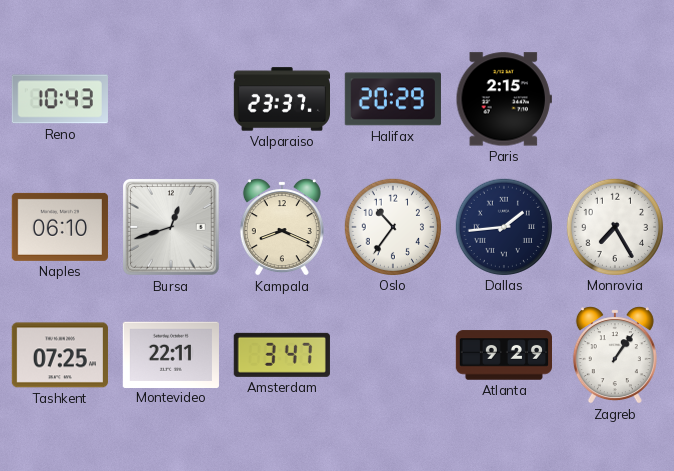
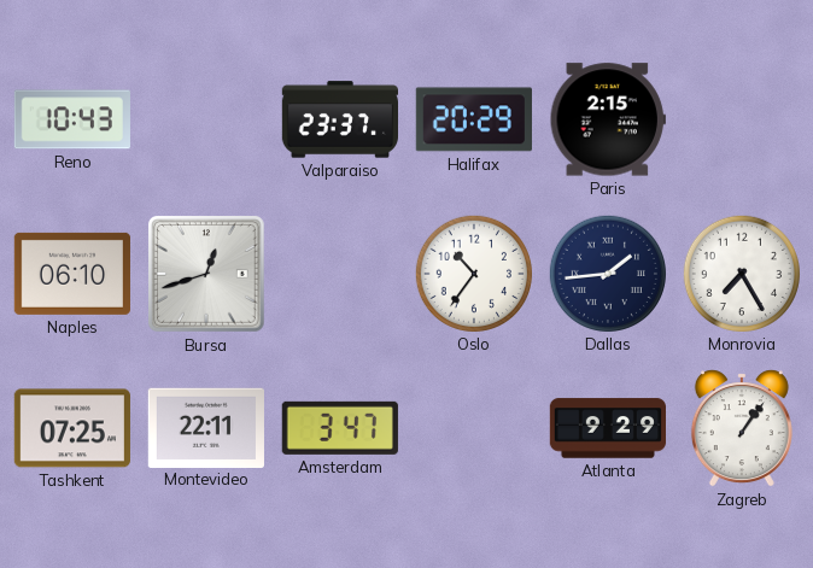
Kampala: 8:19 -> none
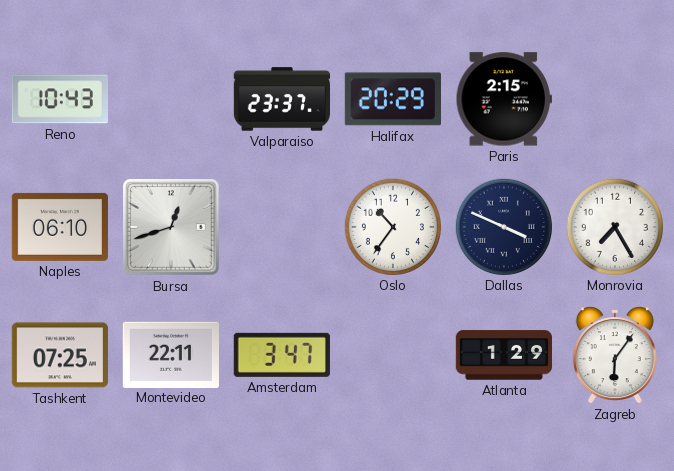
Dallas: 1:44 -> 3:49
Atlanta: 9:29 -> 1:29
Zagreb: 1:06 -> 6:06
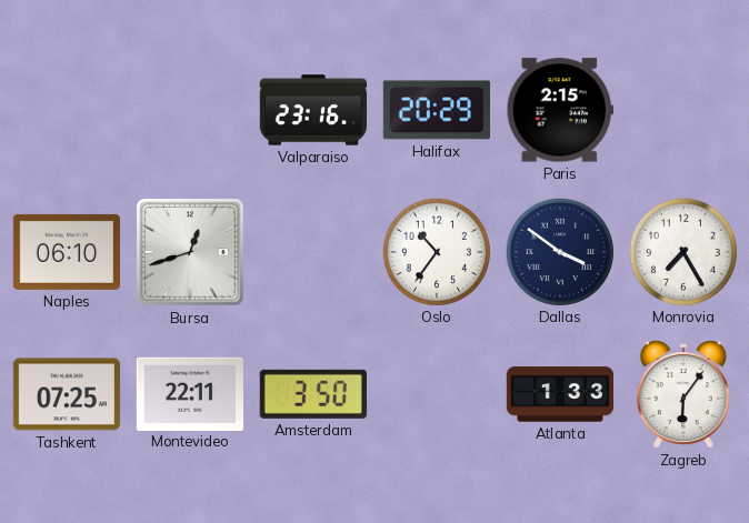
Reno: 10:43 -> none
Valparaiso: 23:37 -> 23:16
Dallas: 3:49 -> 3:51
Amsterdam: 3:47 -> 3:50
Atlanta: 1:29 -> 1:33
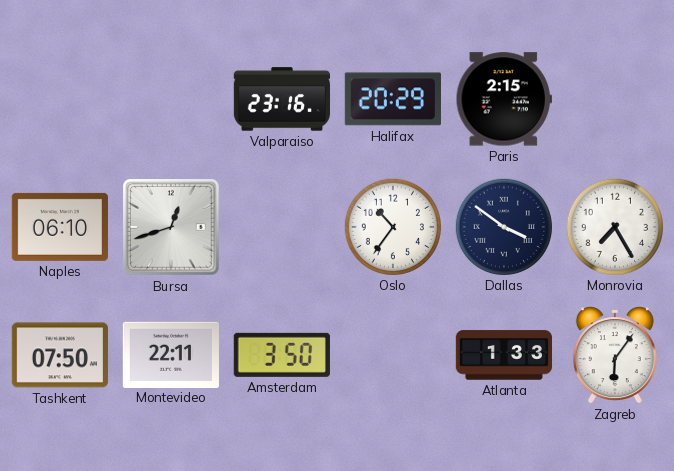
Tashkent: 07:25 -> 07:50
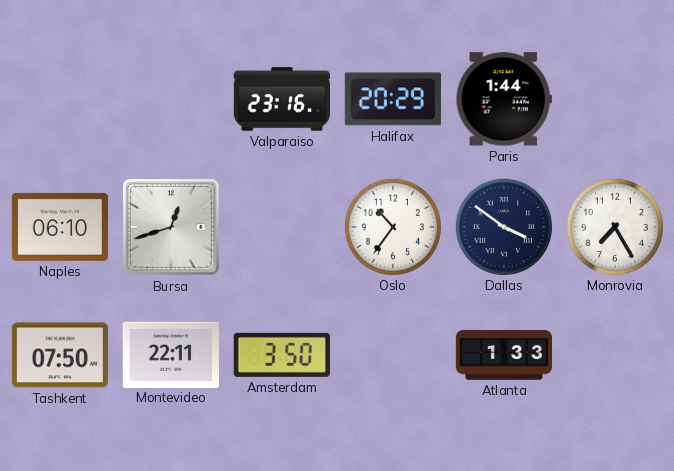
Paris: 2:15 -> 1:44
Zagreb: 6:06 -> none
